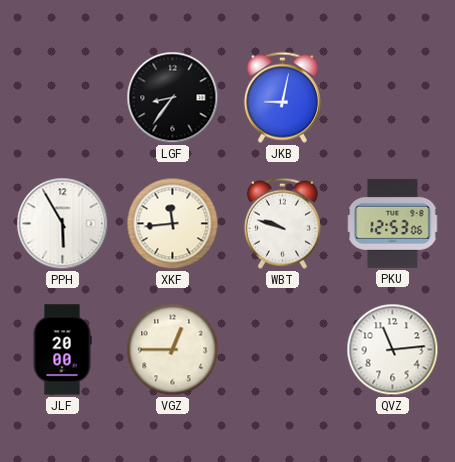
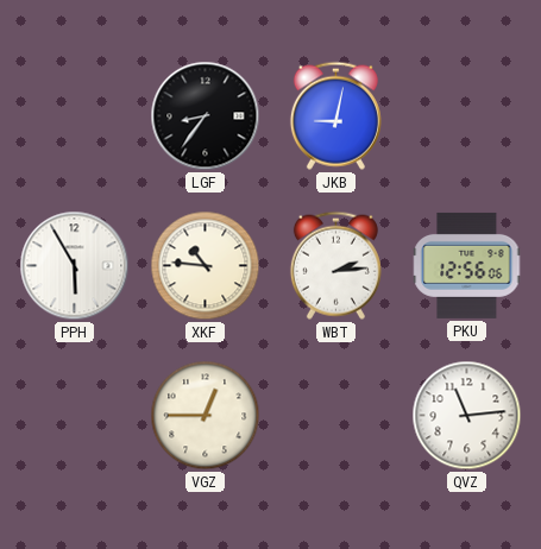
XKF: 11:44 -> 10:46
WBT: 9:48 -> 2:14
PKU: 12:53 -> 12:56
JLF: 20:00 -> none
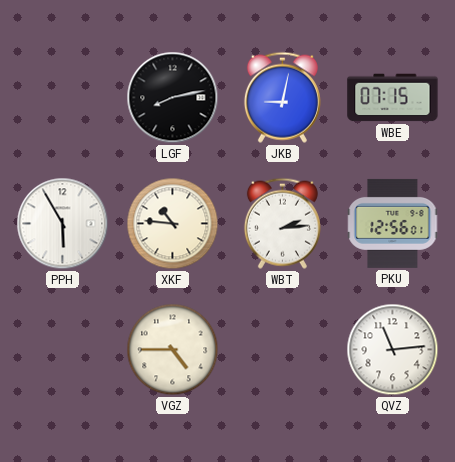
LGF: 8:36 -> 8:13
WBE: none -> 07:15
PKU: 12:56:06 -> 12:56:01
VGZ: 12:45 -> 4:45
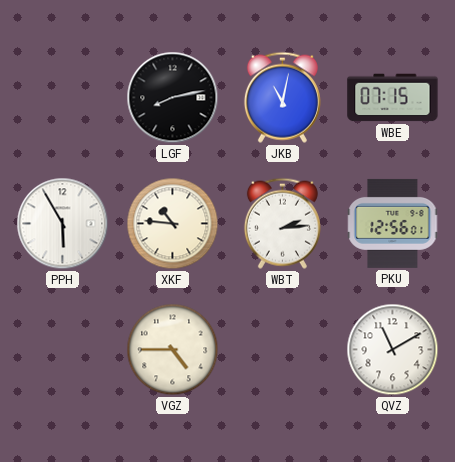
JKB: 9:02 -> 11:02
QVZ: 11:14 -> 11:10
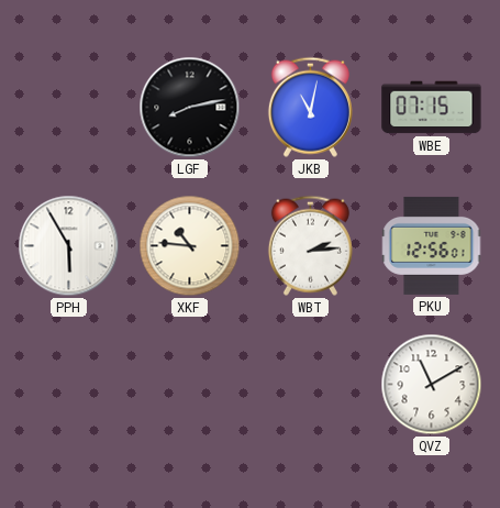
VGZ: 4:45 -> none
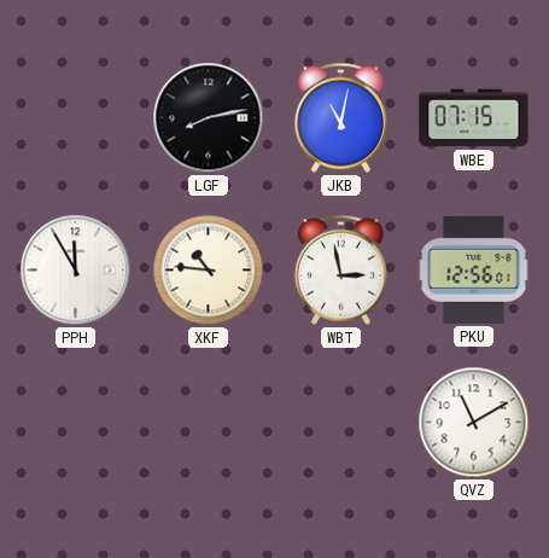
PPH: 5:55 -> 11:55
WBT: 2:14 -> 2:58
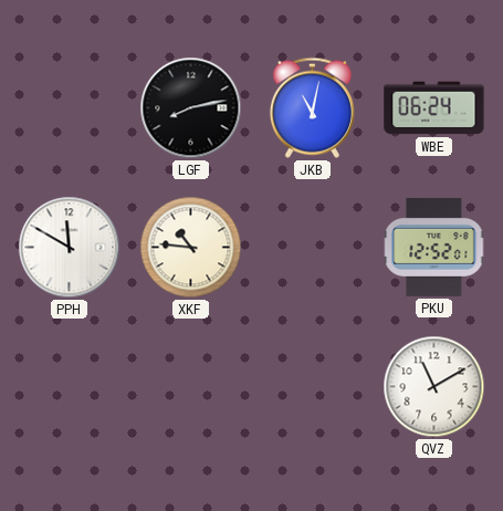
WBE: 07:15 -> 06:24
PPH: 11:55 -> 11:50
WBT: 2:58 -> none
PKU: 12:56 -> 12:52
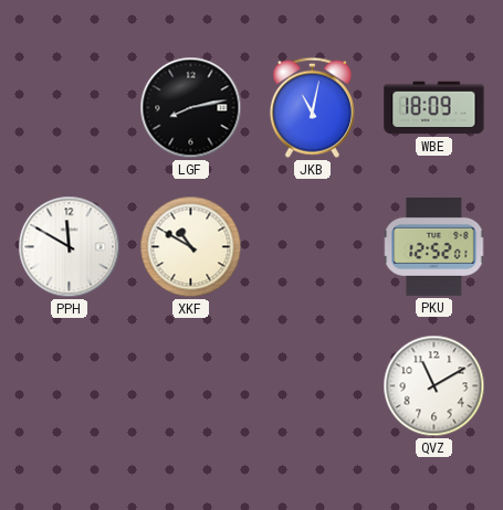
WBE: 06:24 -> 18:09
XKF: 10:46 -> 10:50
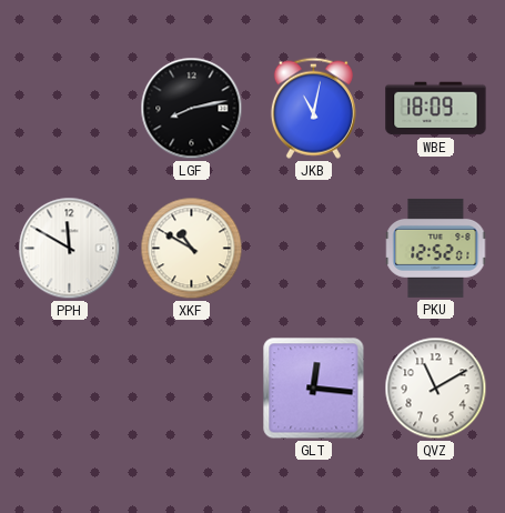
GLT: none -> 12:16
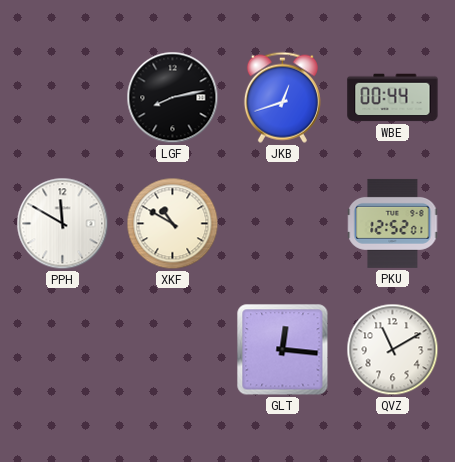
JKB: 11:02 -> 12:42
WBE: 18:09 -> 00:44
